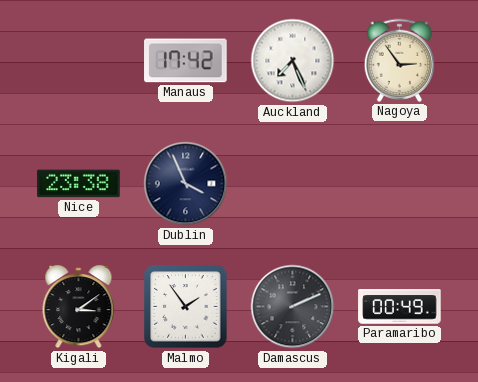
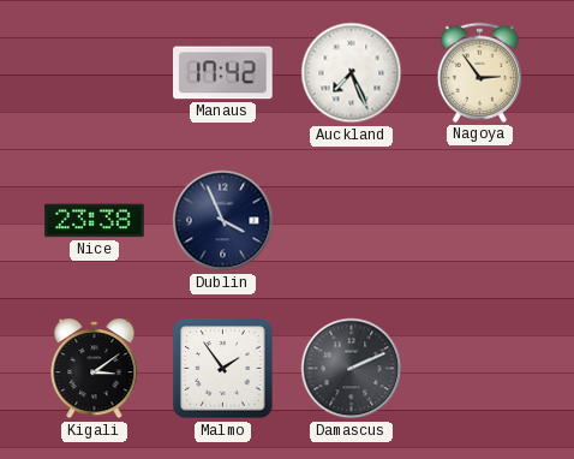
Paramaribo: 00:49 -> none
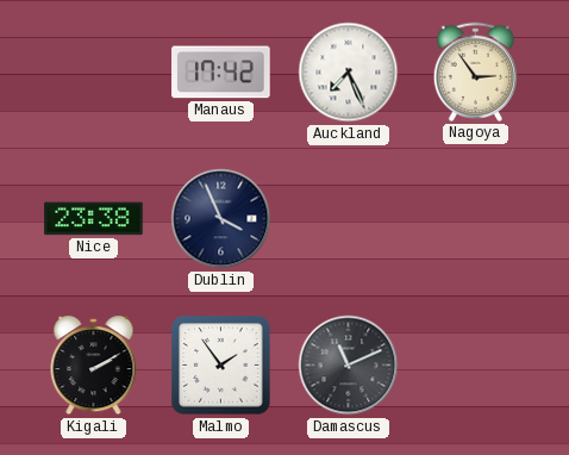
Kigali: 3:09 -> 2:10
Damascus: 2:11 -> 11:11
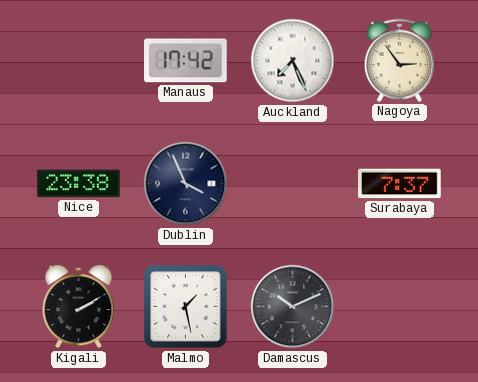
Surabaya: none -> 7:37
Malmo: 1:54 -> 1:28
Damascus: 11:11 -> 10:11
